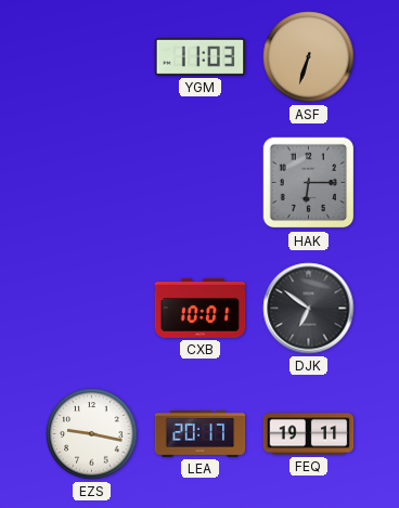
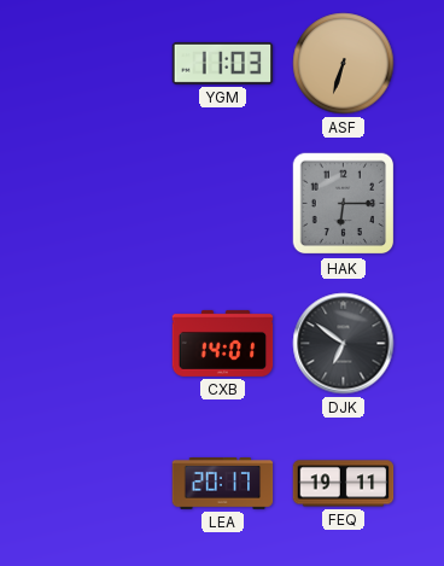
CXB: 10:01 -> 14:01
EZS: 9:17 -> none
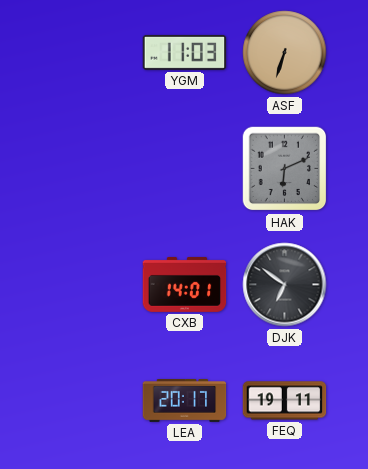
HAK: 6:15 -> 6:11
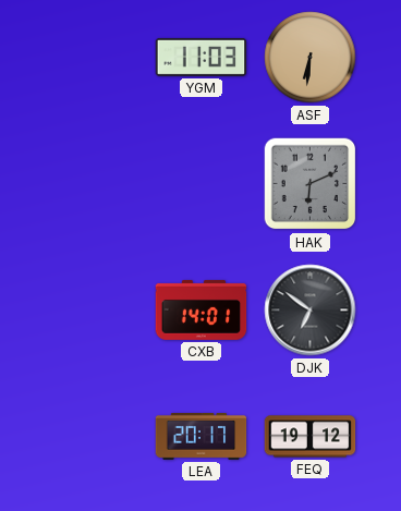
ASF: 6:33 -> 6:31
FEQ: 19:11 -> 19:12
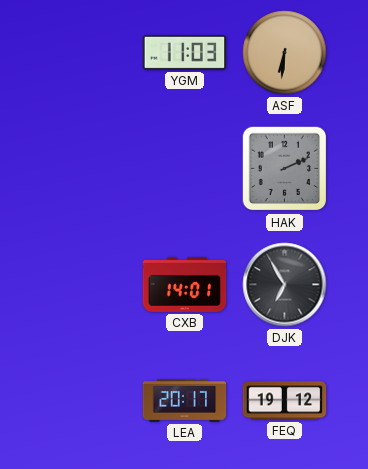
HAK: 6:11 -> 2:11
DJK: 6:51 -> 6:55
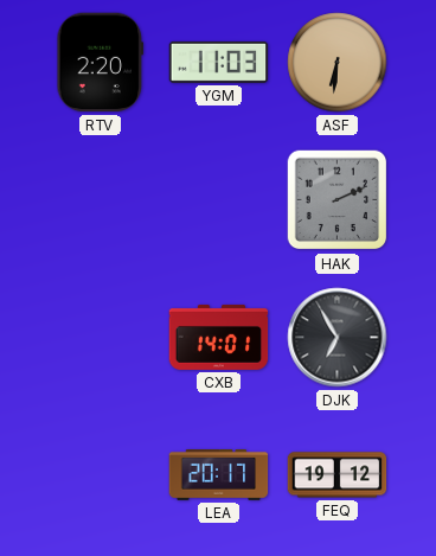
RTV: none -> 2:20
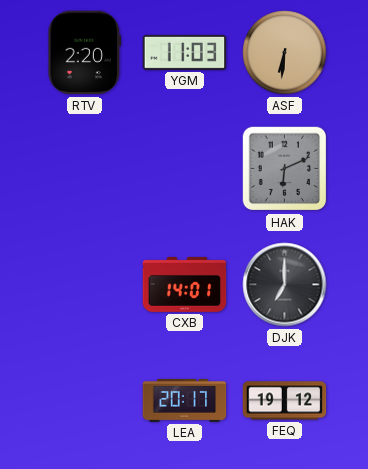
HAK: 2:11 -> 6:11
DJK: 6:55 -> 7:00
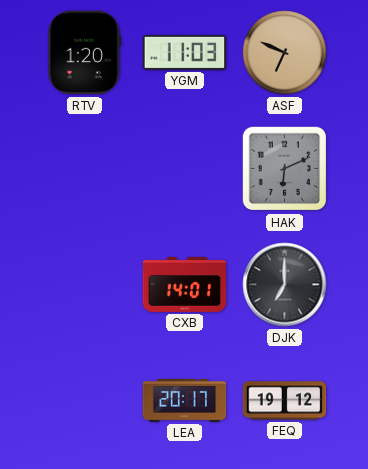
RTV: 2:20 -> 1:20
ASF: 6:31 -> 6:49
